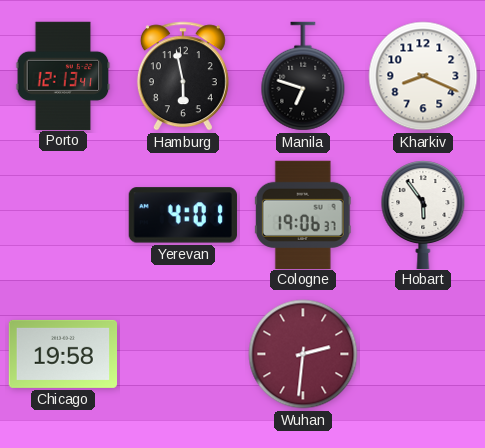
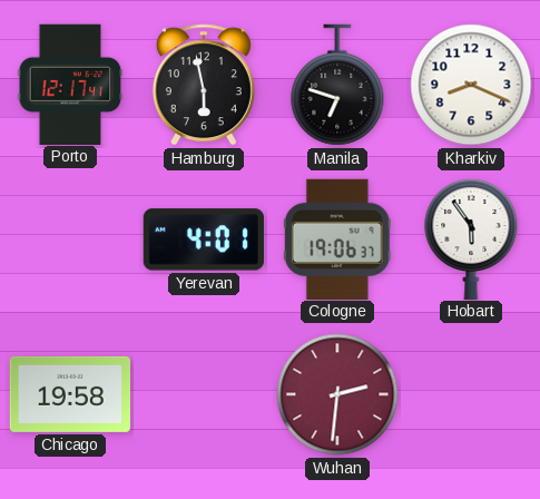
Porto: 12:13 -> 12:17
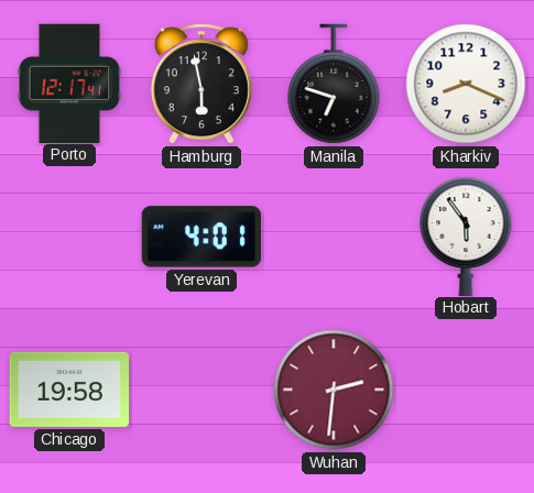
Cologne: 19:06 -> none
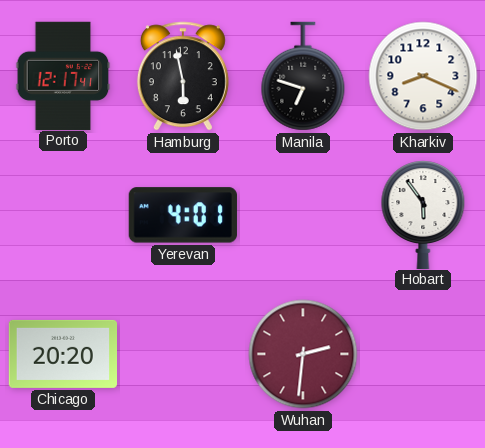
Chicago: 19:58 -> 20:20
